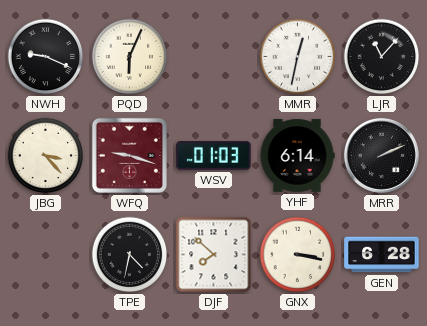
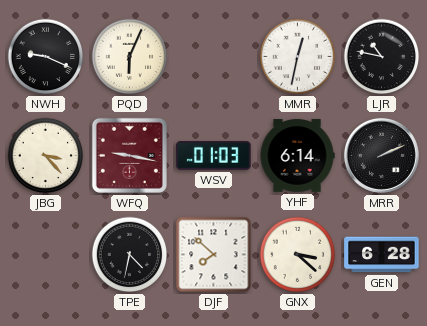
LJR: 11:07 -> 10:47
WFQ: 9:18 -> 9:17
GNX: 3:17 -> 3:22
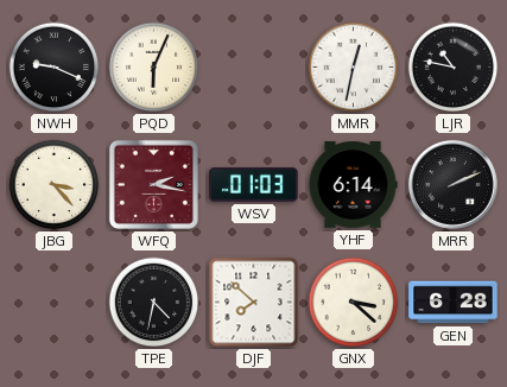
WFQ: 9:17 -> 2:17
